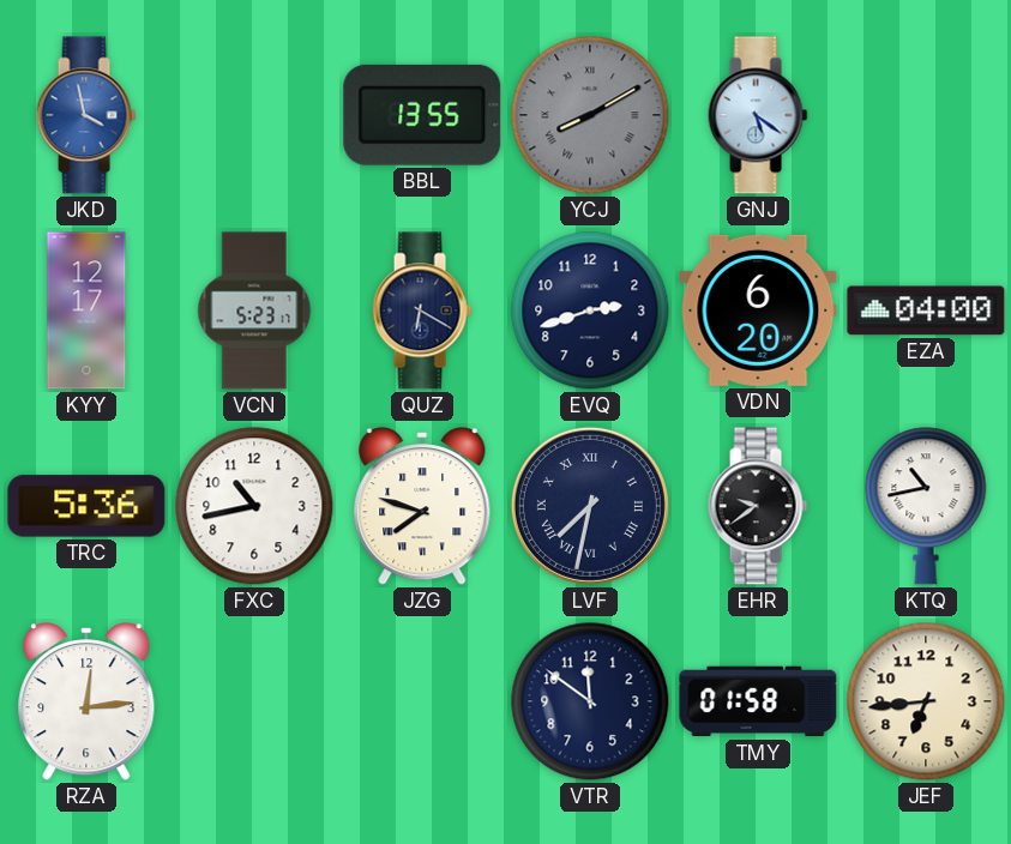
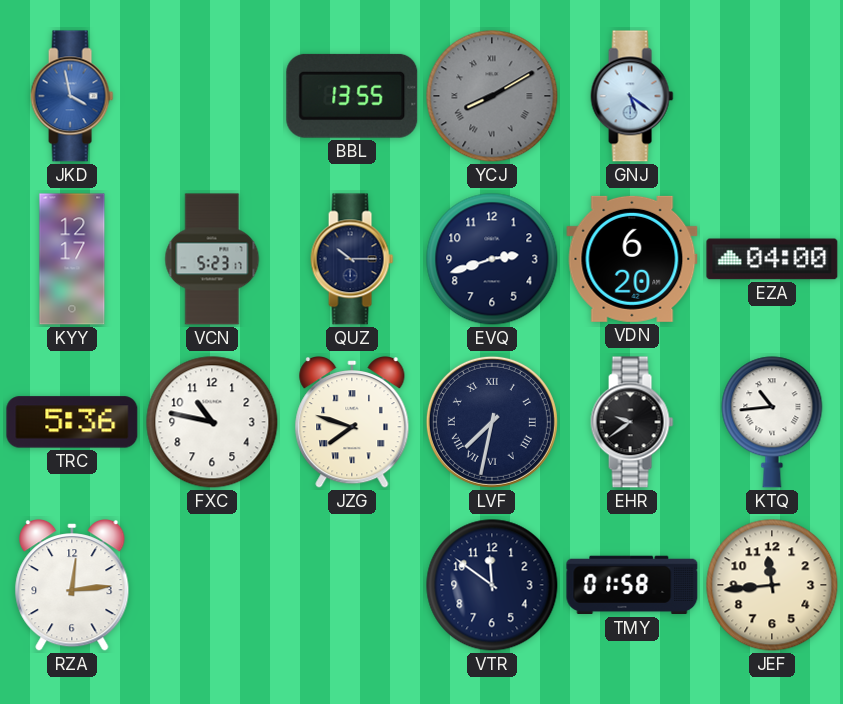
QUZ: 6:20 -> 10:15
FXC: 10:43 -> 10:47
KTQ: 10:43 -> 10:44
JEF: 6:44 -> 11:44
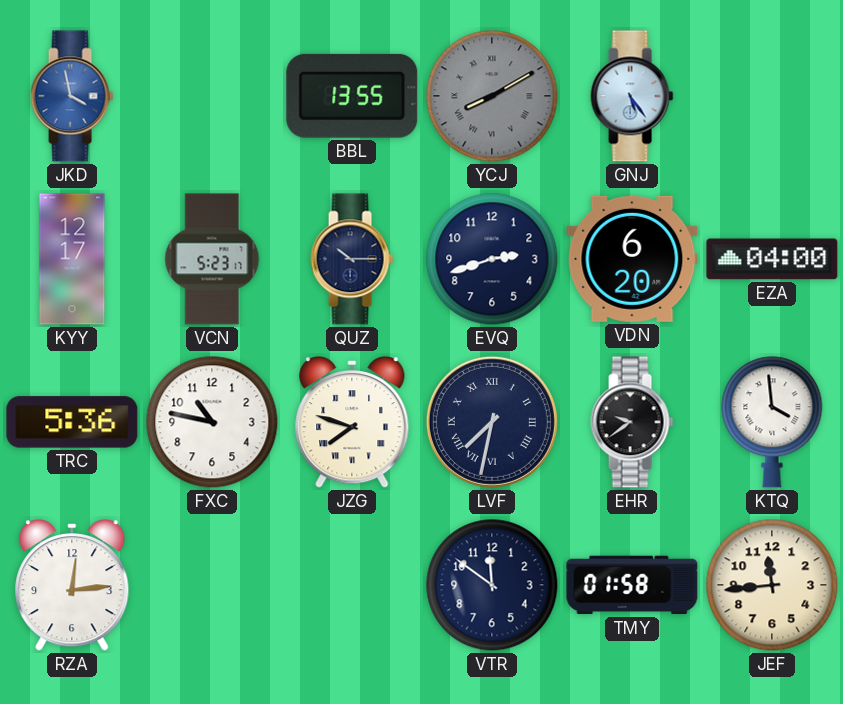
GNJ: 5:21 -> 5:24
KTQ: 10:44 -> 3:59
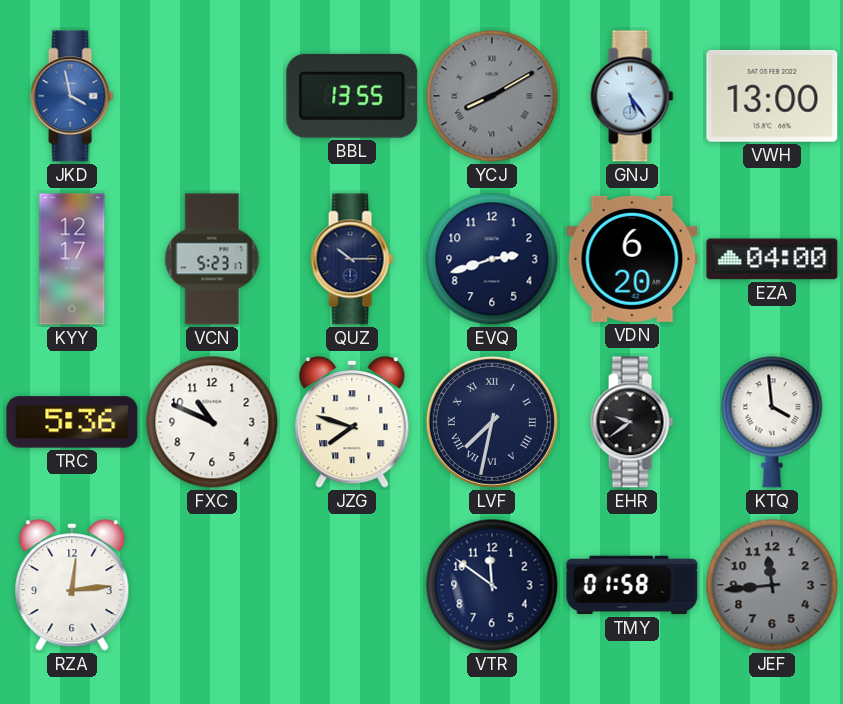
VWH: none -> 13:00
FXC: 10:47 -> 10:49
JEF dial: cream -> grey
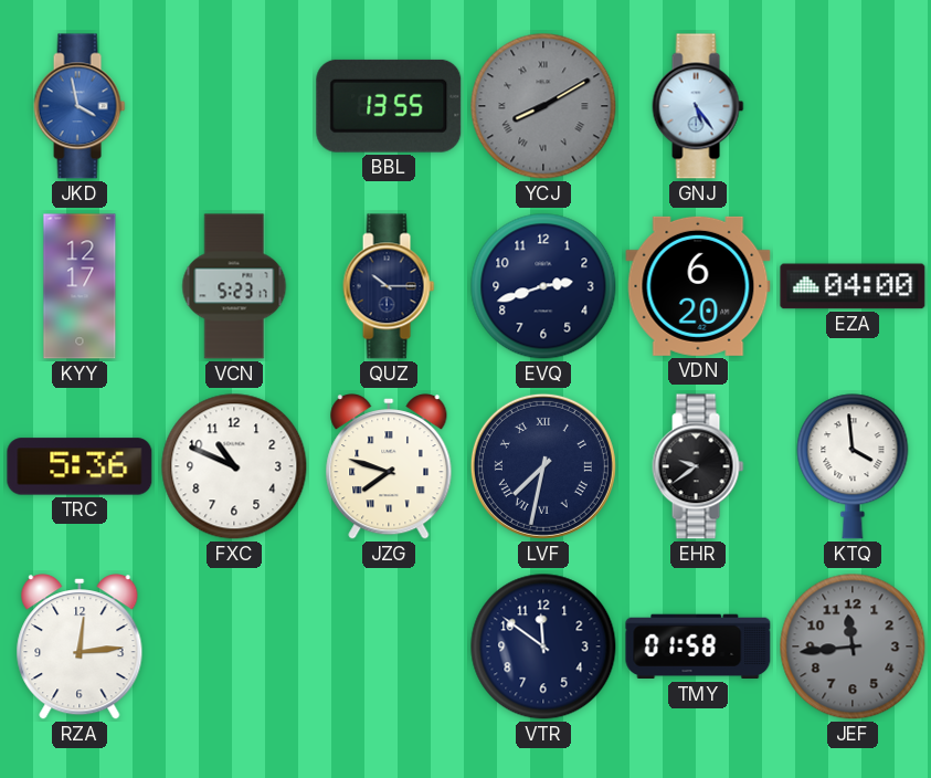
VWH: 13:00 -> none
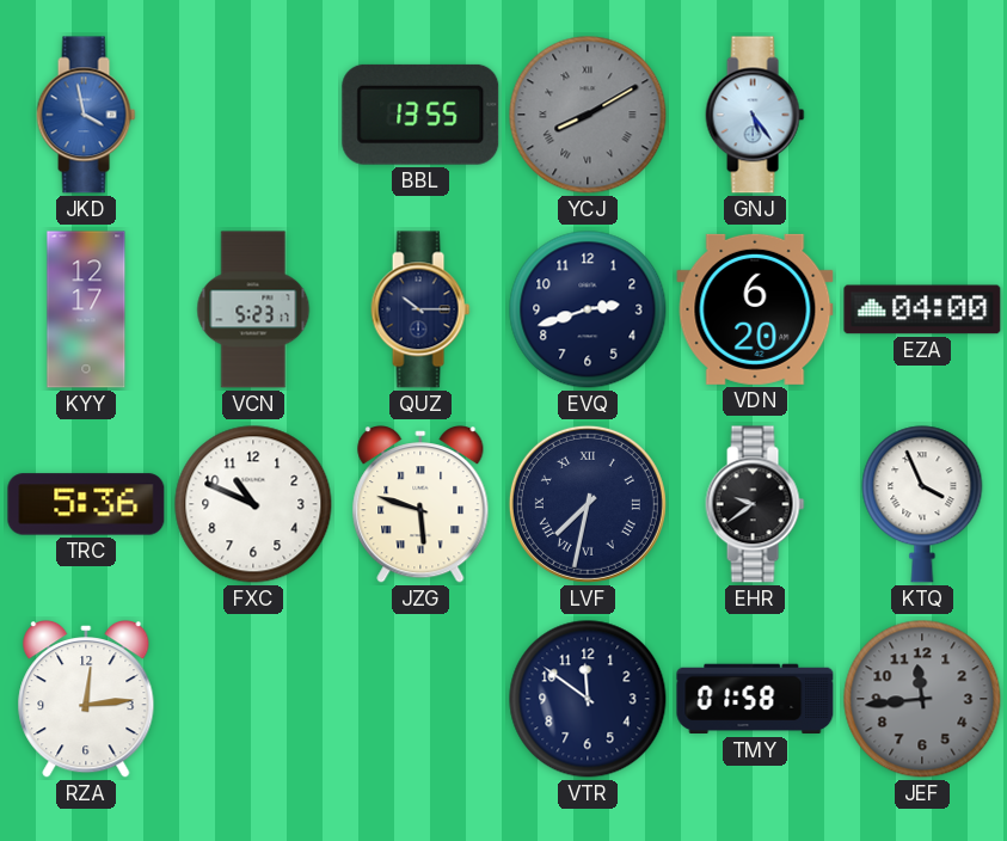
JZG: 7:48 -> 5:48
KTQ: 3:59 -> 3:56
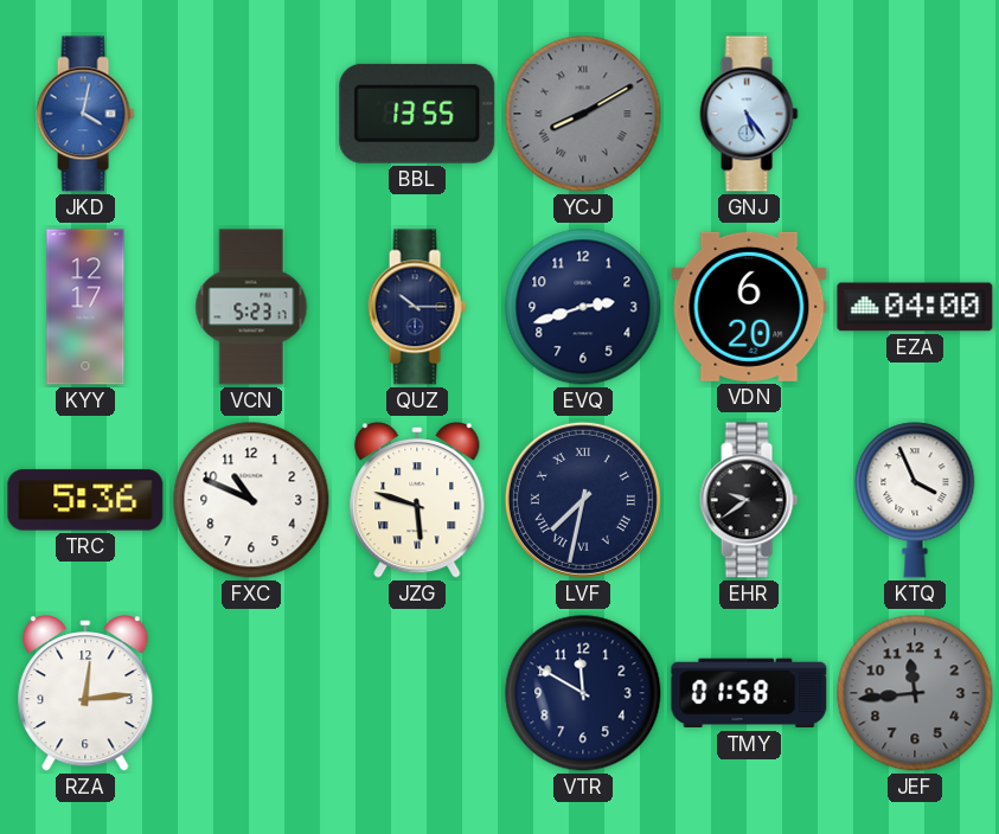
JKD: 3:58 -> 4:02
VTR: 11:51 -> 11:50
